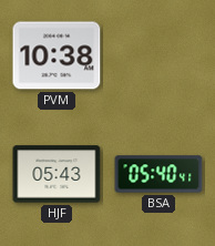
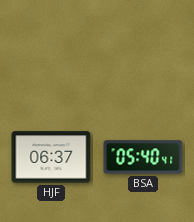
PVM: 10:38 -> none
HJF: 05:43 -> 06:37
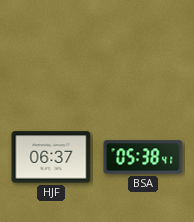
BSA: 05:40 -> 05:38
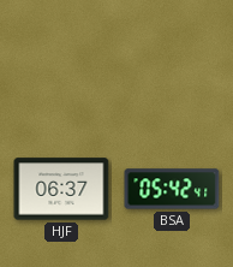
BSA: 05:38 -> 05:42
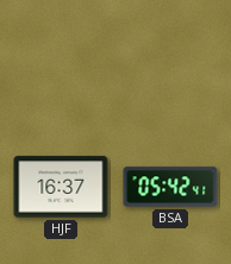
HJF: 06:37 -> 16:37
